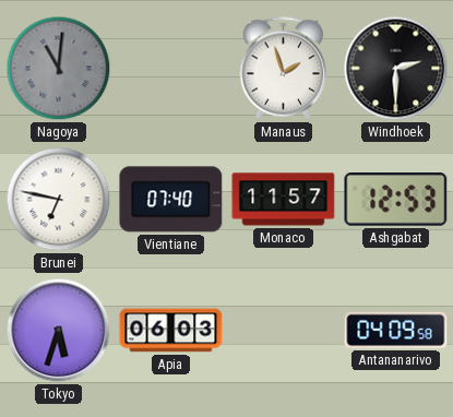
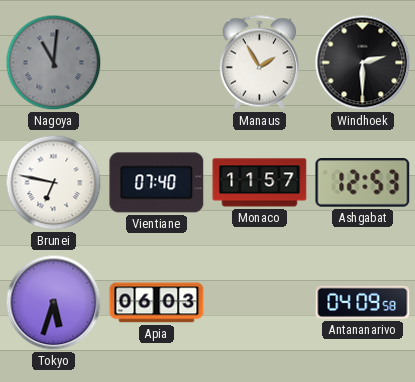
Manaus: 1:57 -> 1:55
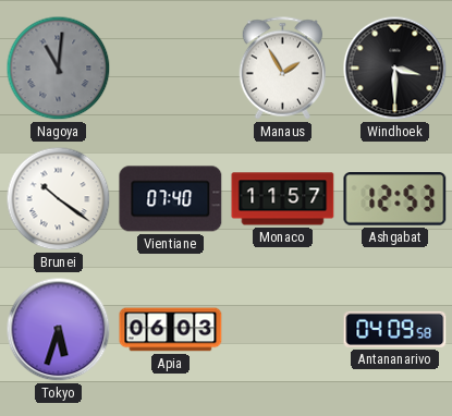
Windhoek: 2:30 -> 3:30
Brunei: 6:47 -> 10:21
